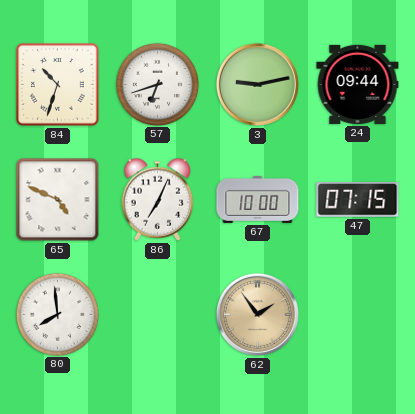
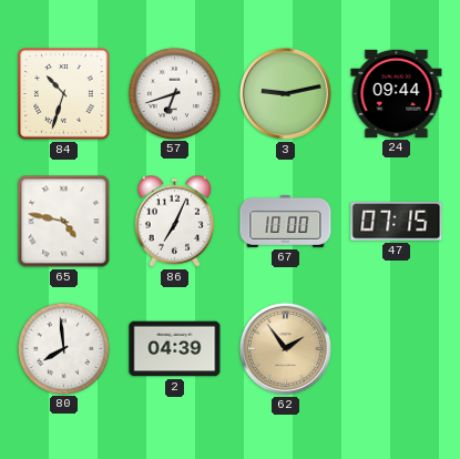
65: 4:49 -> 4:47
2: none -> 04:39
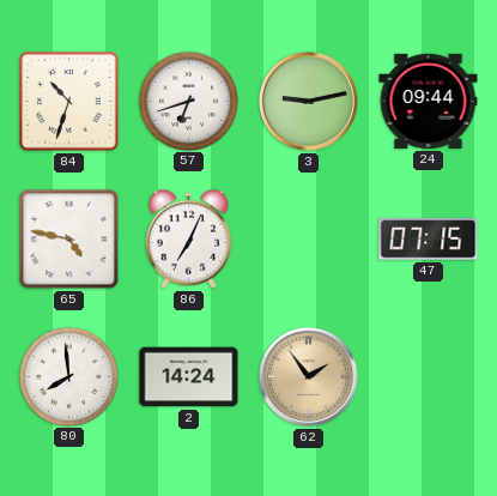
67: 10:00 -> none
2: 04:39 -> 14:24
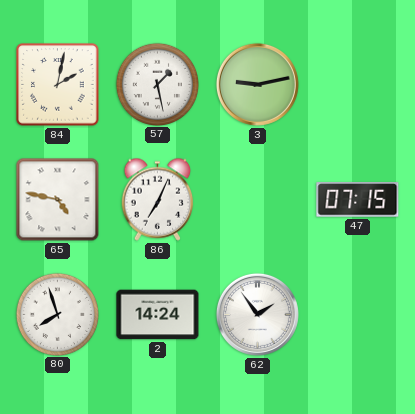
84: 10:33 -> 2:02
57: 6:42 -> 1:28
24: 09:44 -> none
80: 7:59 -> 7:57
62 dial: champagne -> white
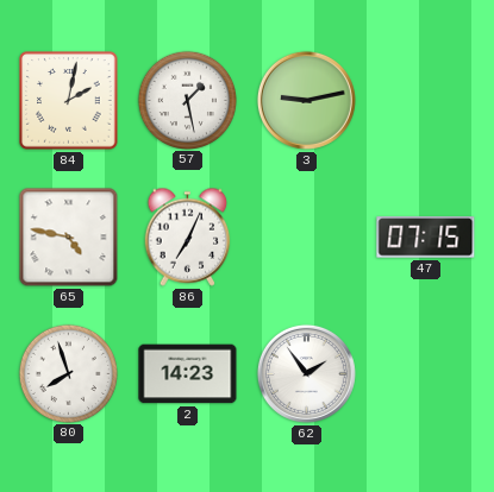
2: 14:24 -> 14:23
